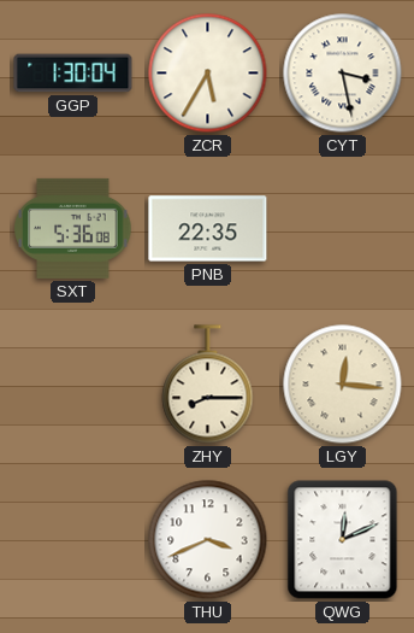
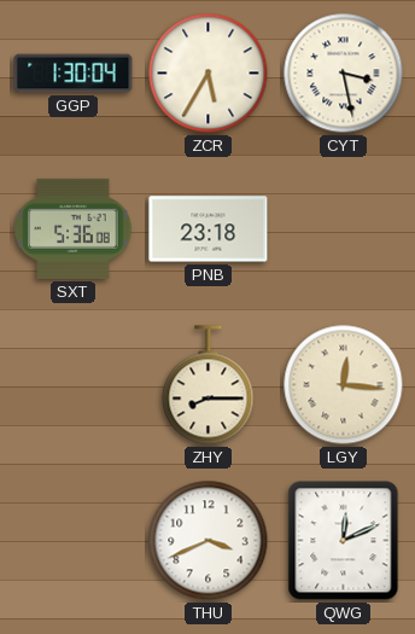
PNB: 22:35 -> 23:18
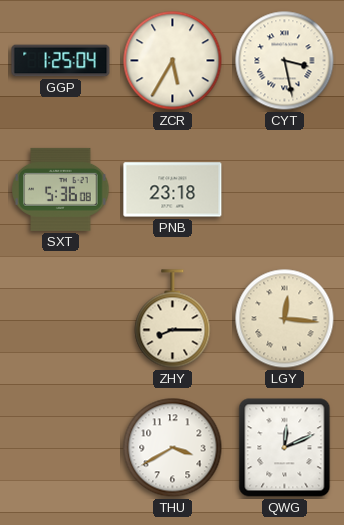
GGP: 1:30 -> 1:25
THU: 3:41 -> 3:40
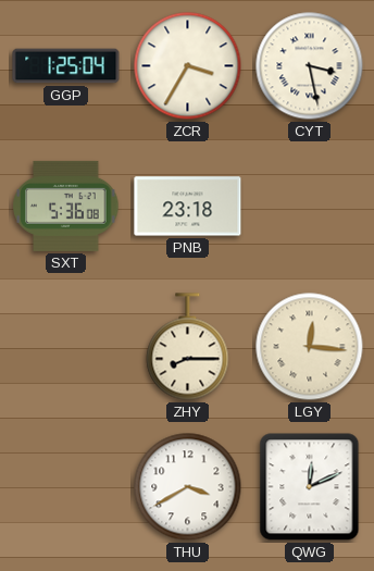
ZCR: 5:35 -> 3:35
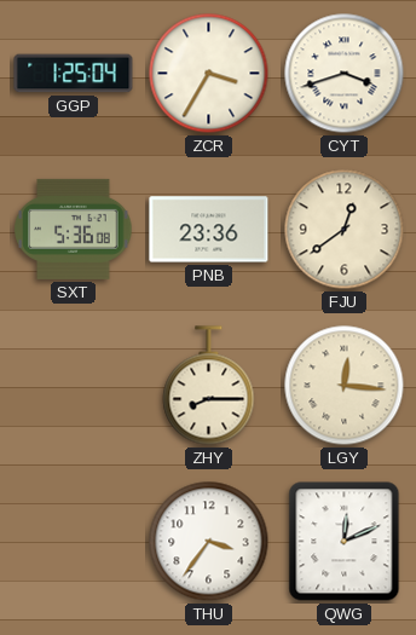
CYT: 3:28 -> 3:42
PNB: 23:18 -> 23:36
FJU: none -> 12:39
THU: 3:40 -> 3:36
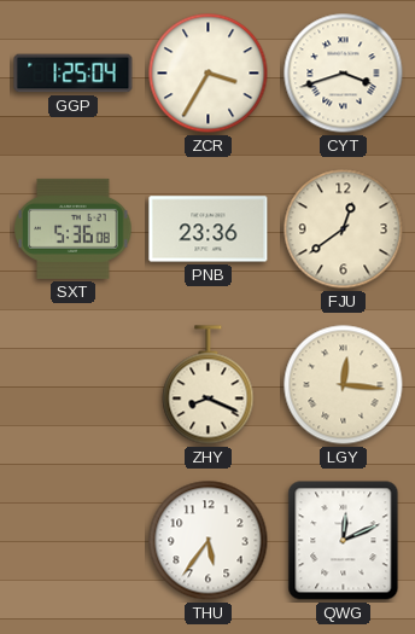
ZHY: 8:15 -> 8:19
THU: 3:36 -> 5:36
